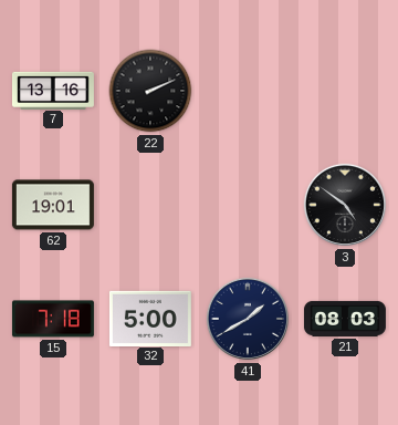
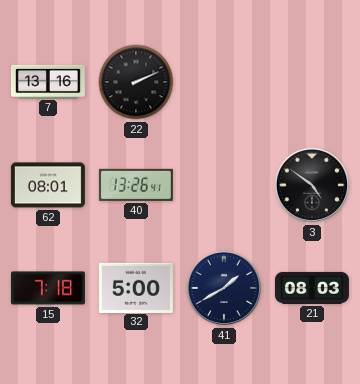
62: 19:01 -> 08:01
40: none -> 13:26
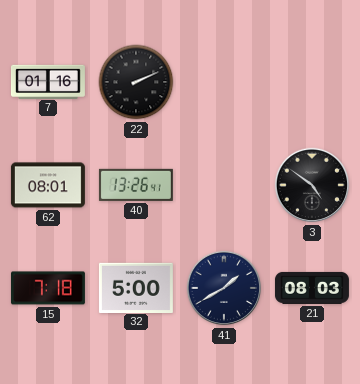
7: 13:16 -> 01:16
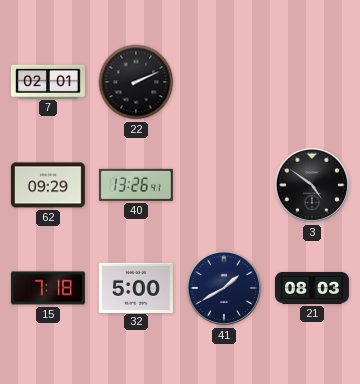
7: 01:16 -> 02:01
62: 08:01 -> 09:29
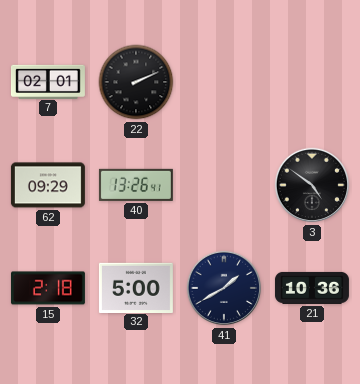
15: 7:18 -> 2:18
21: 08:03 -> 10:36
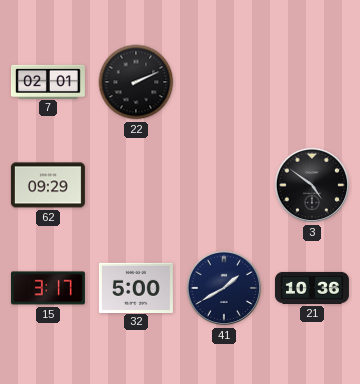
40: 13:26 -> none
15: 2:18 -> 3:17
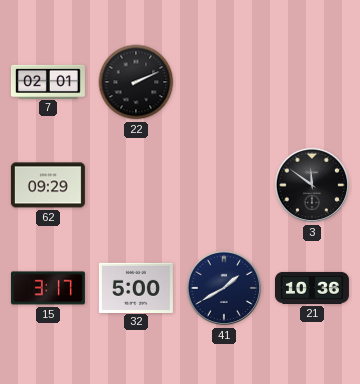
3: 4:51 -> 11:51
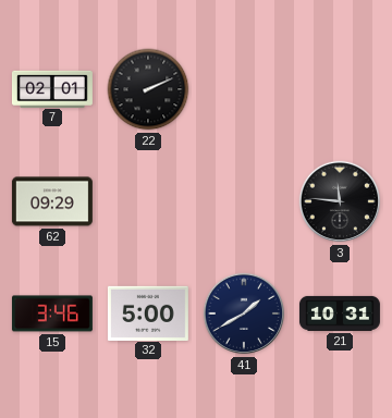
3: 11:51 -> 11:46
15: 3:17 -> 3:46
21: 10:36 -> 10:31
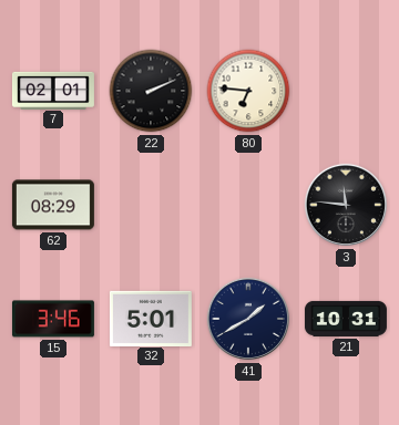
80: none -> 6:46
62: 09:29 -> 08:29
32: 5:00 -> 5:01
